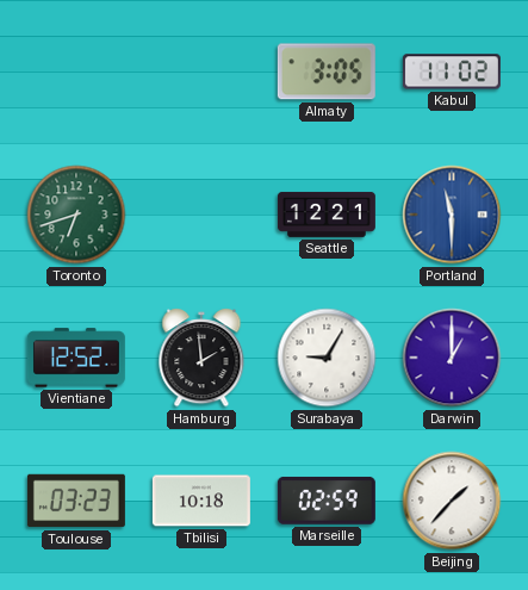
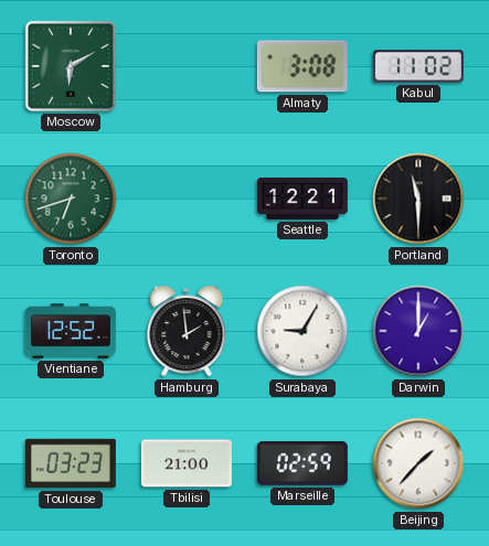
Moscow: none -> 6:10
Almaty: 3:05 -> 3:08
Portland dial: blue -> black
Tbilisi: 10:18 -> 21:00
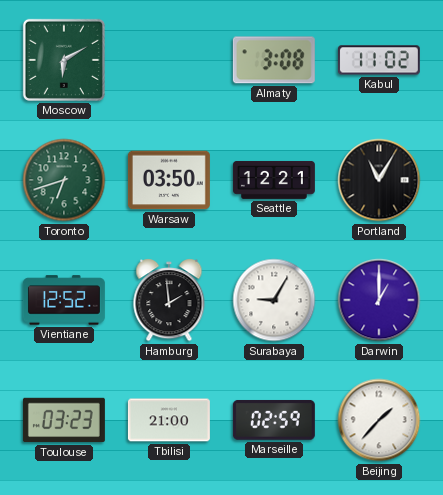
Warsaw: none -> 03:50
Portland: 11:30 -> 11:05
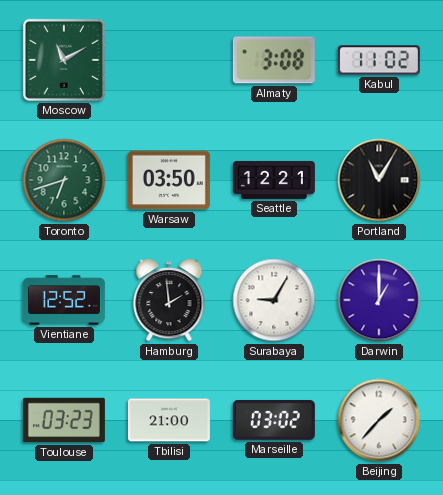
Moscow: 6:10 -> 11:10
Marseille: 02:59 -> 03:02
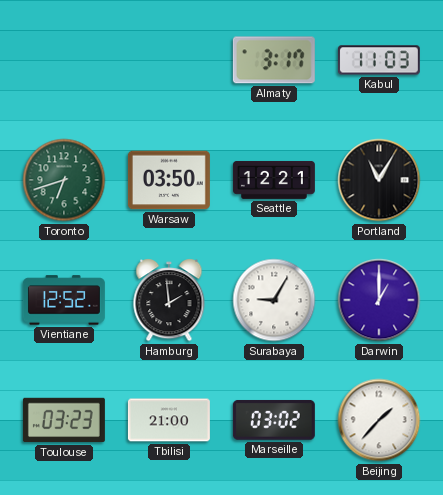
Moscow: 11:10 -> none
Almaty: 3:08 -> 3:17
Kabul: 11:02 -> 11:03
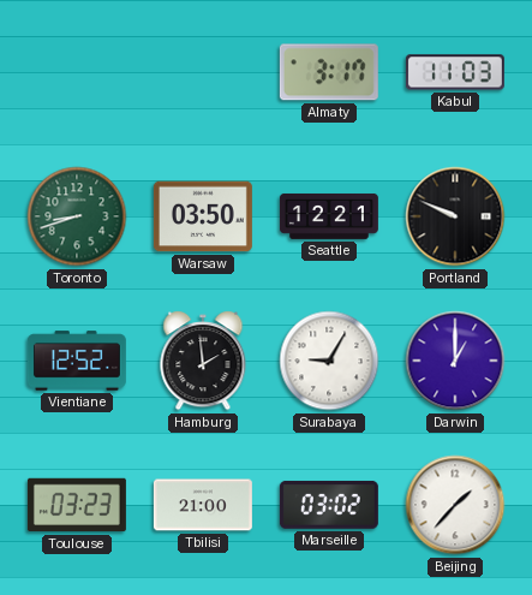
Toronto: 6:42 -> 8:42
Portland: 11:05 -> 9:49
